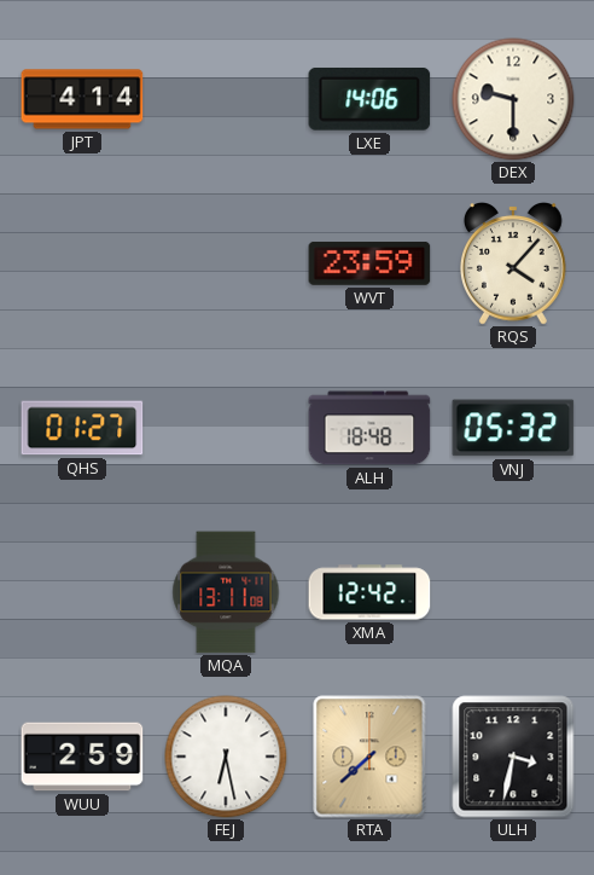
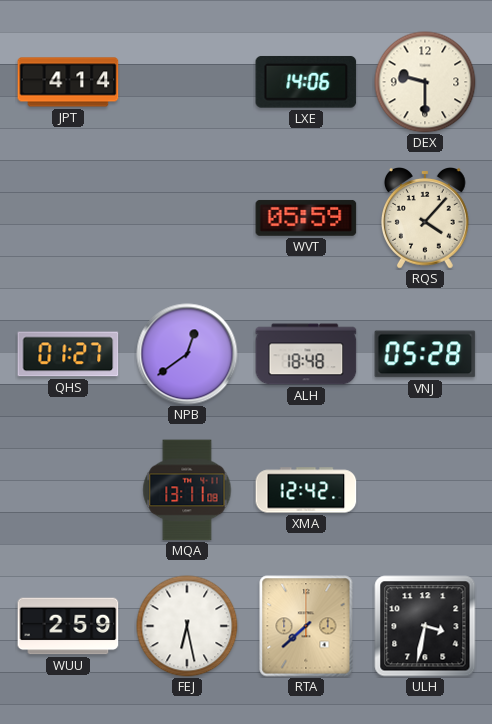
WVT: 23:59 -> 05:59
NPB: none -> 12:39
VNJ: 05:32 -> 05:28
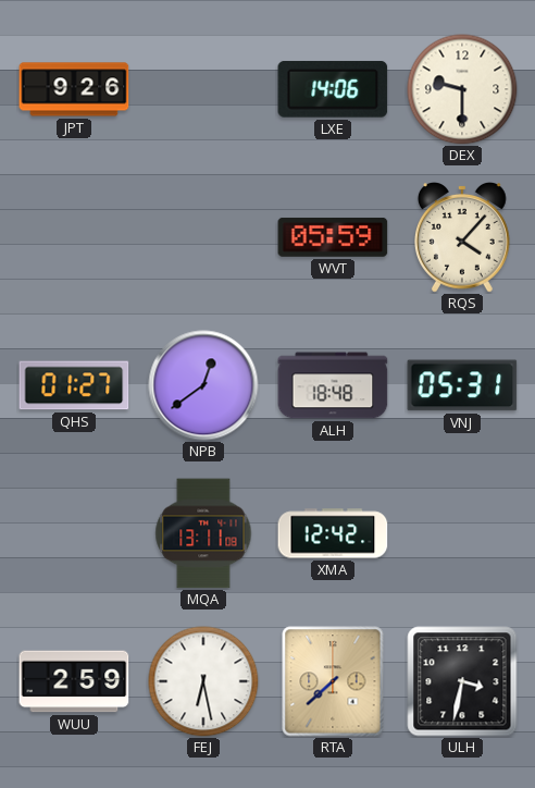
JPT: 4:14 -> 9:26
VNJ: 05:28 -> 05:31
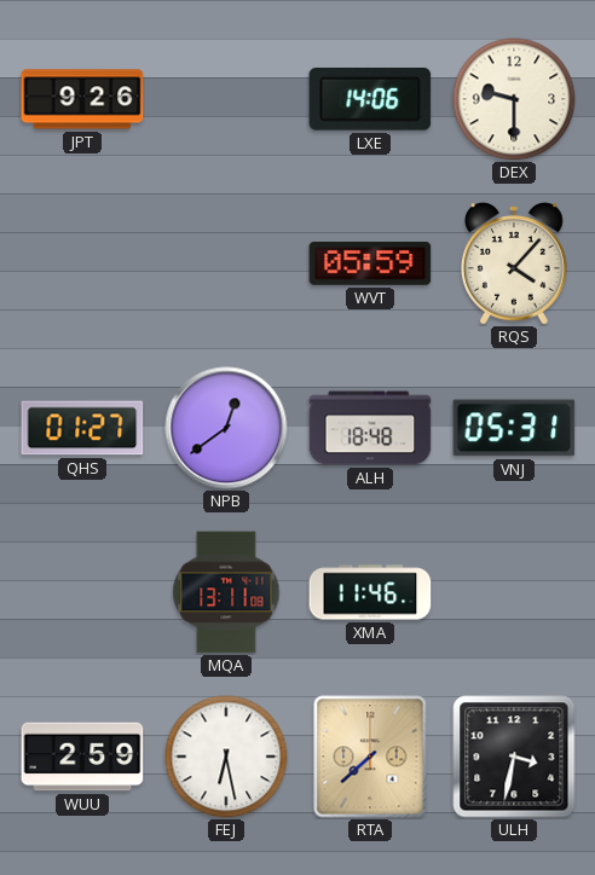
XMA: 12:42 -> 11:46
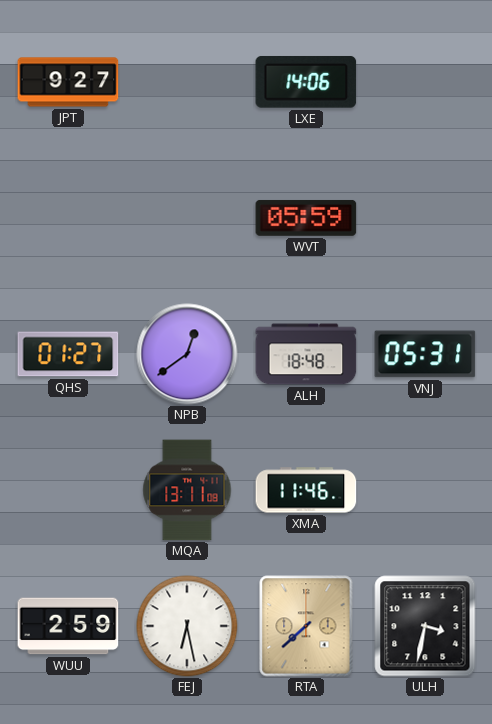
JPT: 9:26 -> 9:27
DEX: 9:30 -> none
RQS: 4:07 -> none
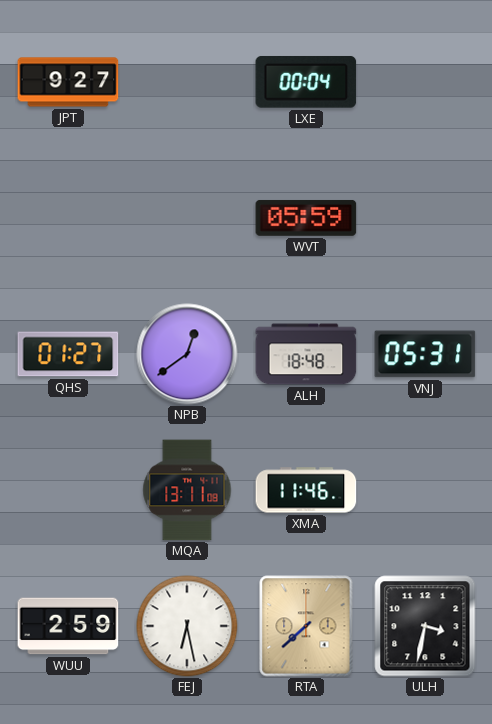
LXE: 14:06 -> 00:04
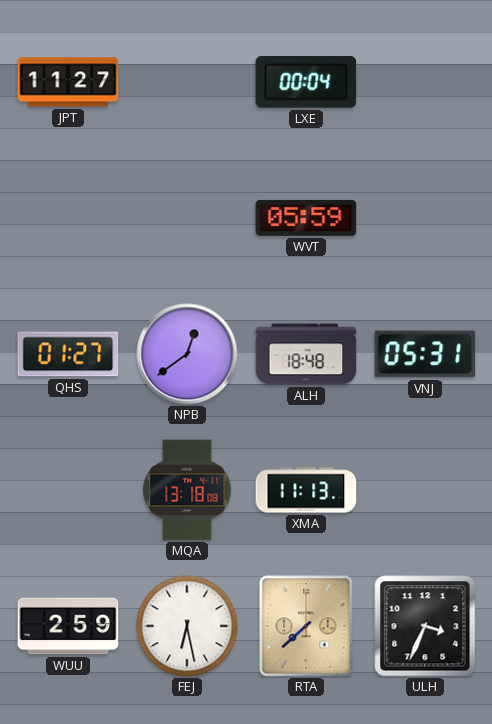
JPT: 9:27 -> 11:27
MQA: 13:11 -> 13:18
XMA: 11:46 -> 11:13
ULH: 3:32 -> 3:34
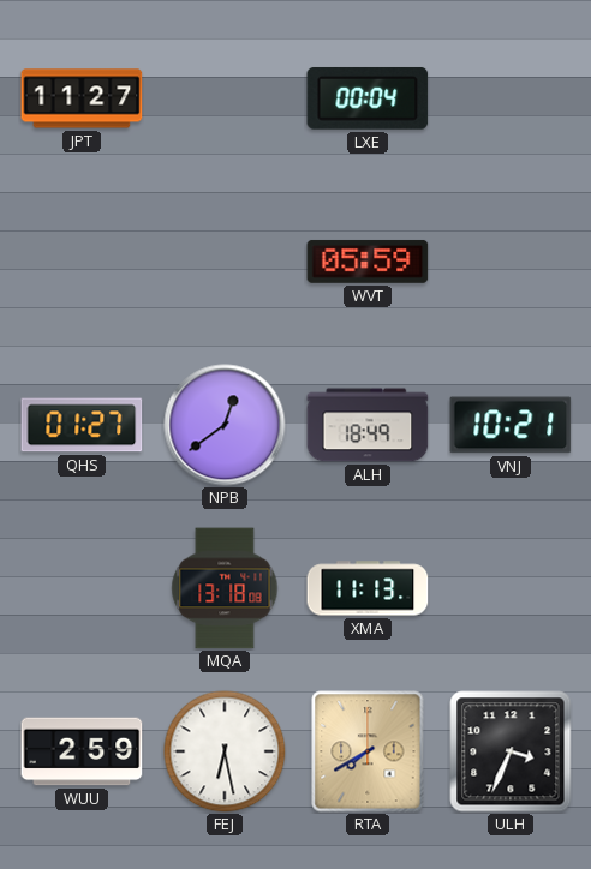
ALH: 18:48 -> 18:49
VNJ: 05:31 -> 10:21
RTA: 7:38 -> 7:40
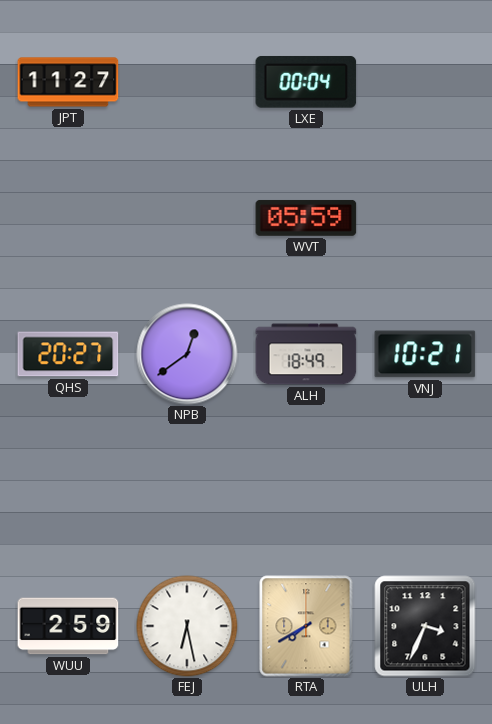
QHS: 01:27 -> 20:27
MQA: 13:18 -> none
XMA: 11:13 -> none
